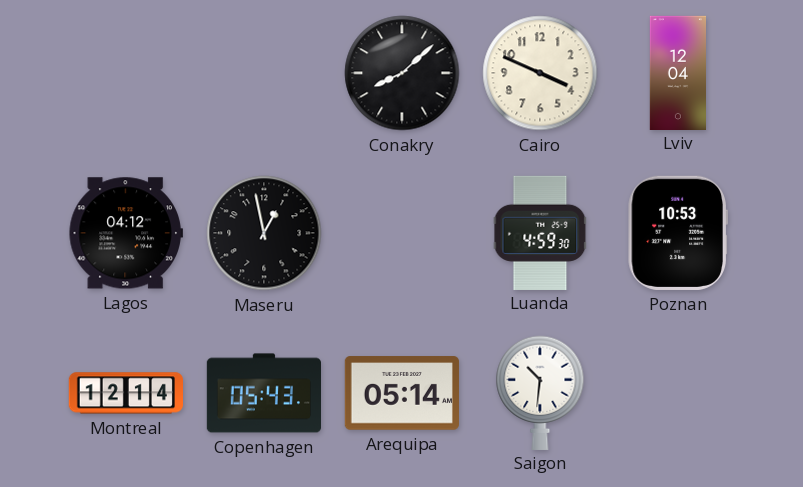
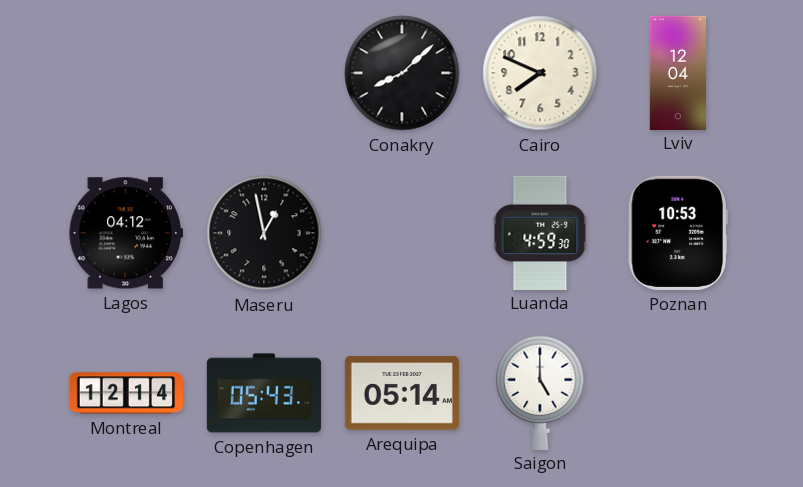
Cairo: 3:49 -> 7:49
Saigon: 10:31 -> 5:00
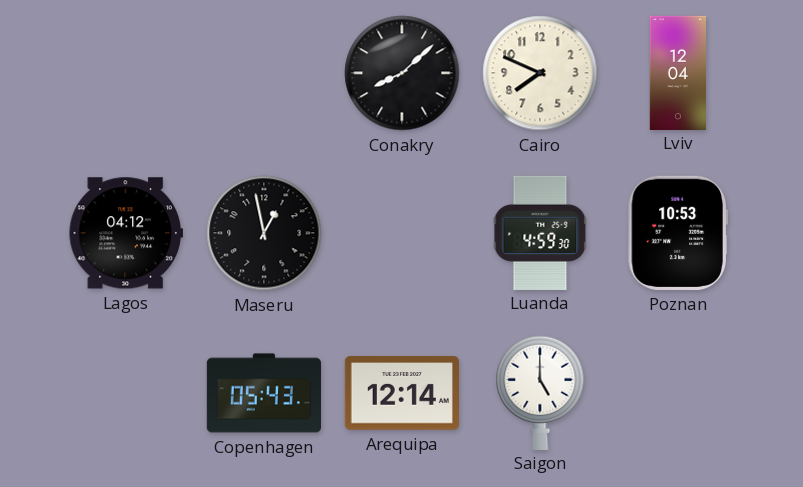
Montreal: 12:14 -> none
Arequipa: 05:14 -> 12:14
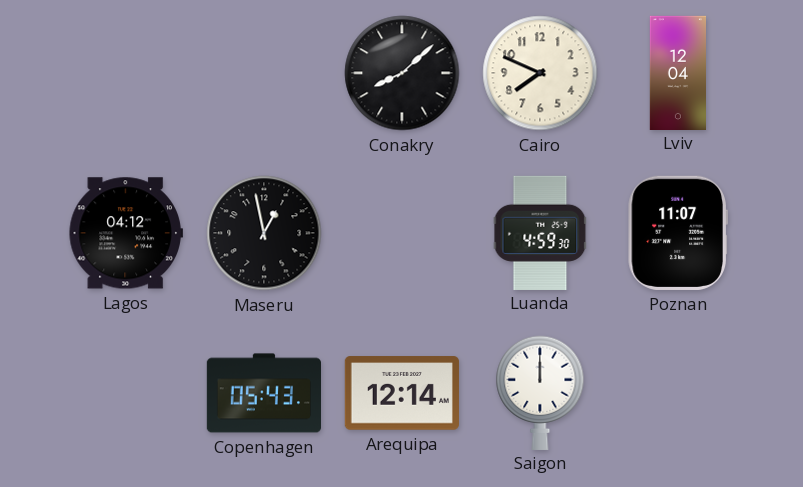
Poznan: 10:53 -> 11:07
Saigon: 5:00 -> 12:00
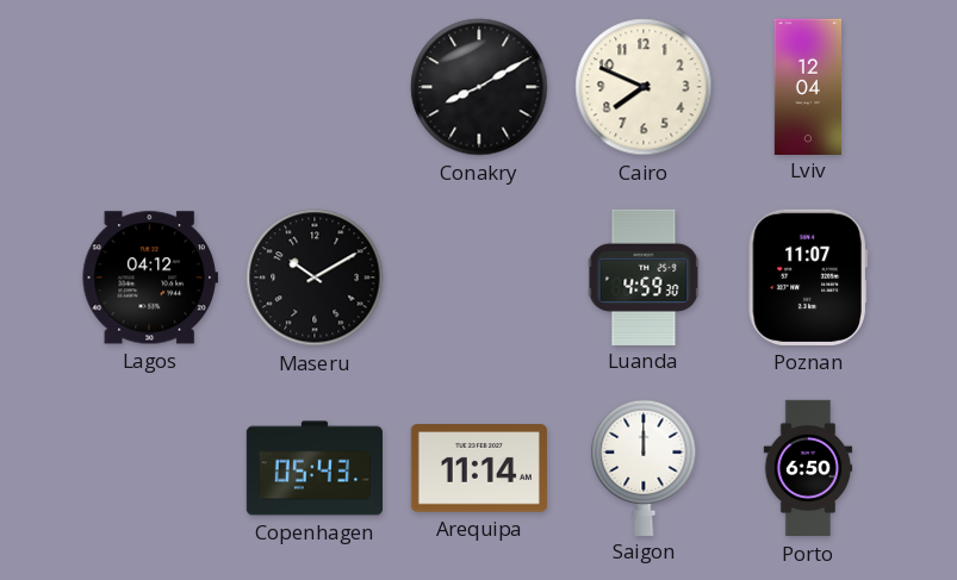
Conakry: 8:08 -> 8:10
Maseru: 12:58 -> 10:10
Arequipa: 12:14 -> 11:14
Porto: none -> 6:50
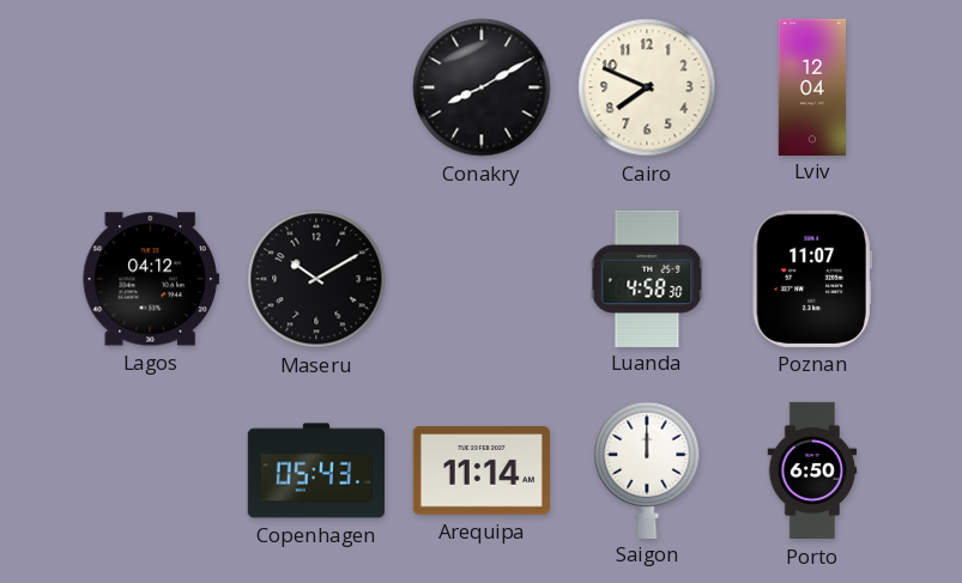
Luanda: 4:59 -> 4:58
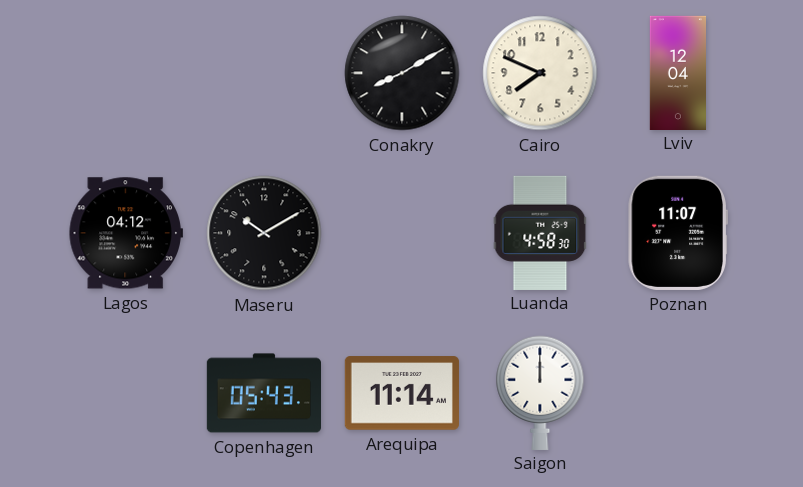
Porto: 6:50 -> none
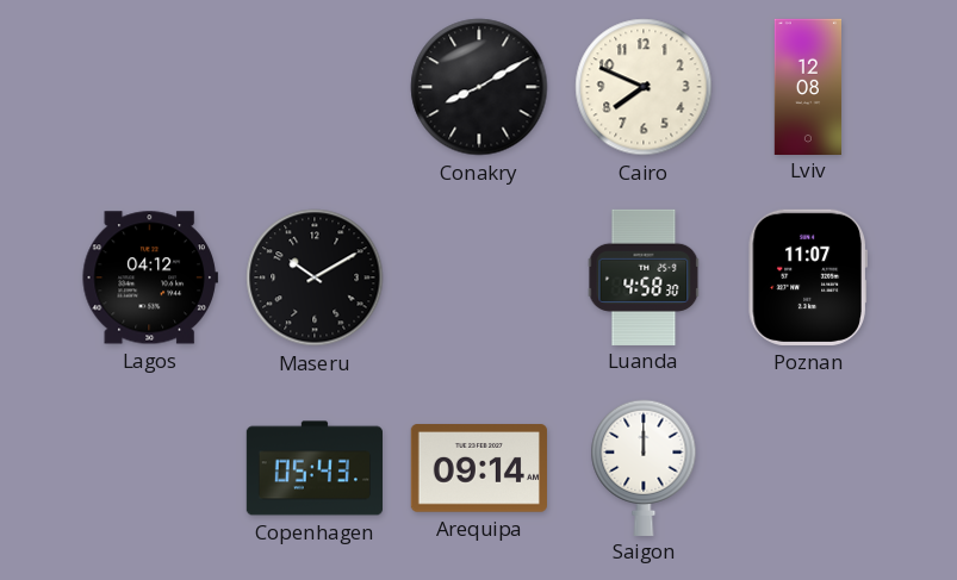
Lviv: 12:04 -> 12:08
Arequipa: 11:14 -> 09:14
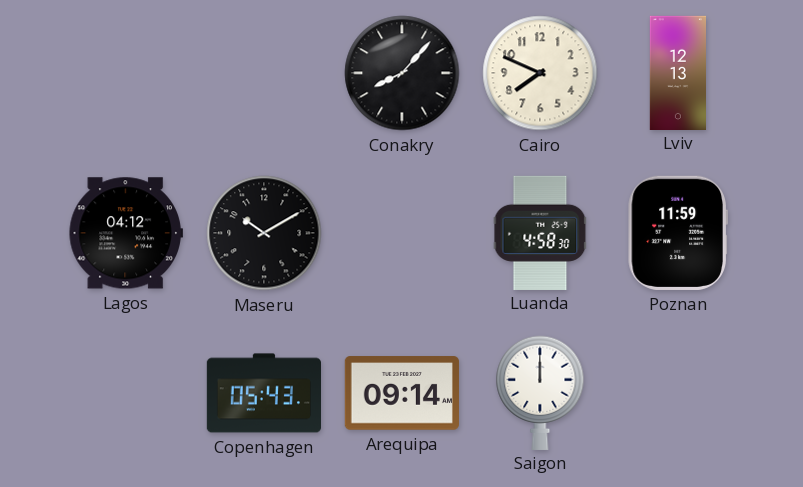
Conakry: 8:10 -> 8:07
Lviv: 12:08 -> 12:13
Poznan: 11:07 -> 11:59
